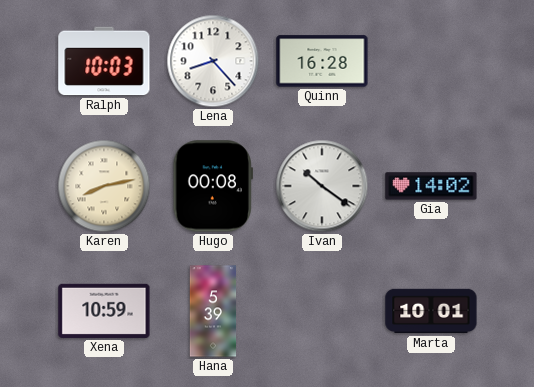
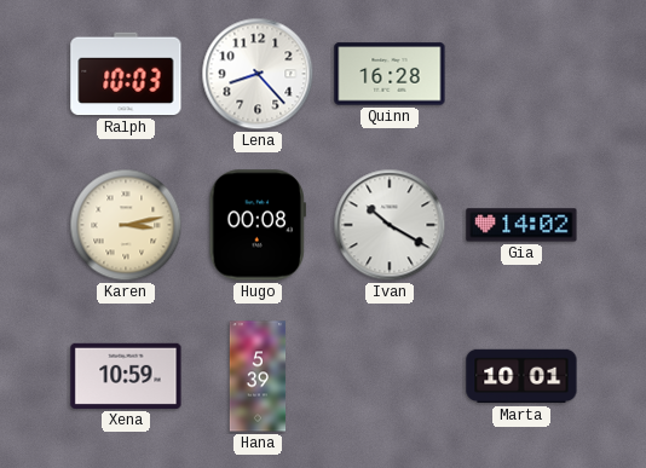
Karen: 8:13 -> 3:13
Ivan: 10:21 -> 10:20
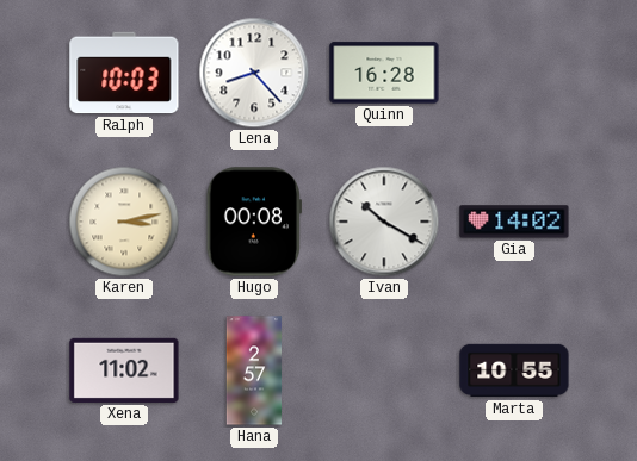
Xena: 10:59 -> 11:02
Hana: 5:39 -> 2:57
Marta: 10:01 -> 10:55
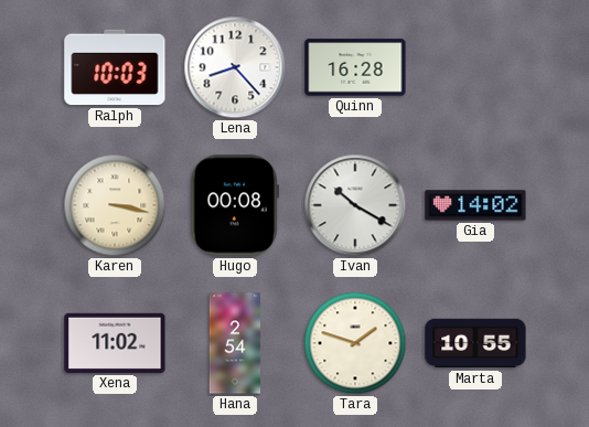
Karen: 3:13 -> 3:17
Hana: 2:57 -> 2:54
Tara: none -> 1:48
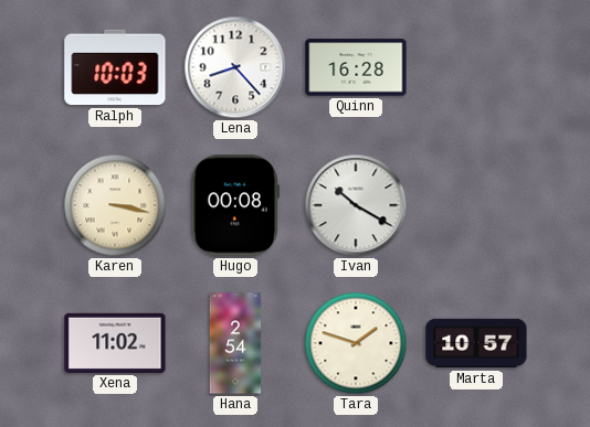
Gia: 14:02 -> none
Marta: 10:55 -> 10:57
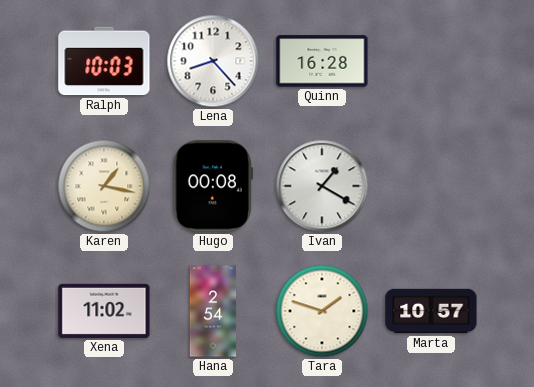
Karen: 3:17 -> 1:17
Ivan: 10:20 -> 1:20
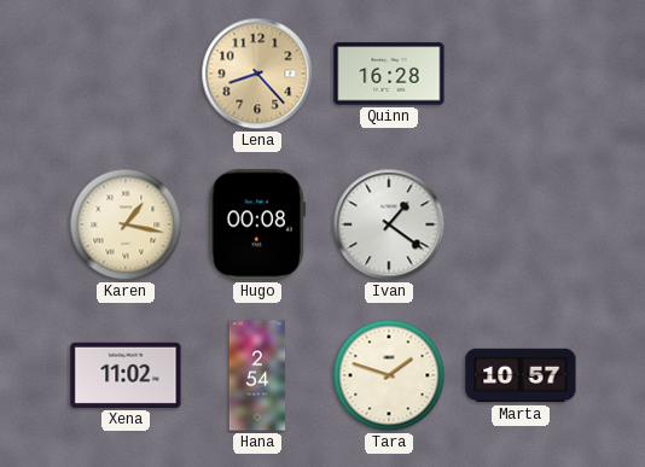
Ralph: 10:03 -> none
Lena dial: white -> champagne
Ivan: 1:20 -> 1:21
